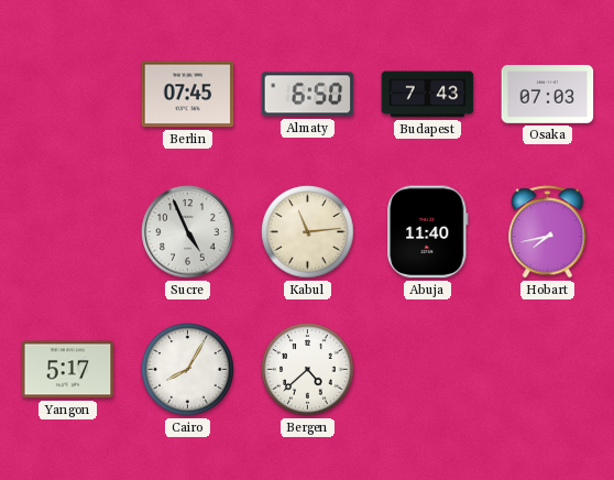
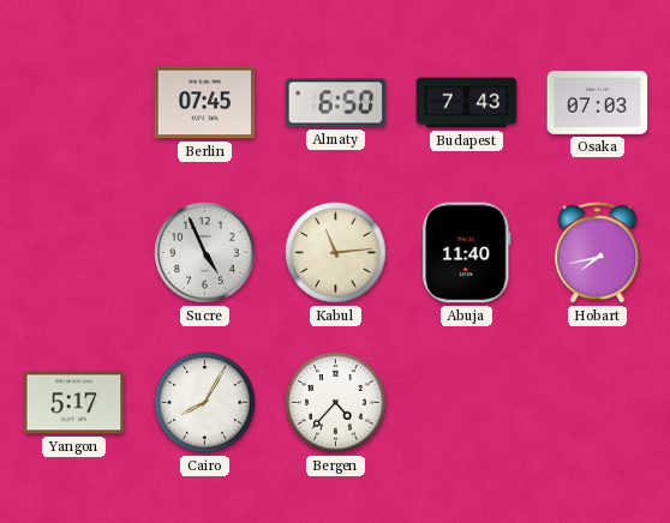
Bergen: 4:38 -> 4:37
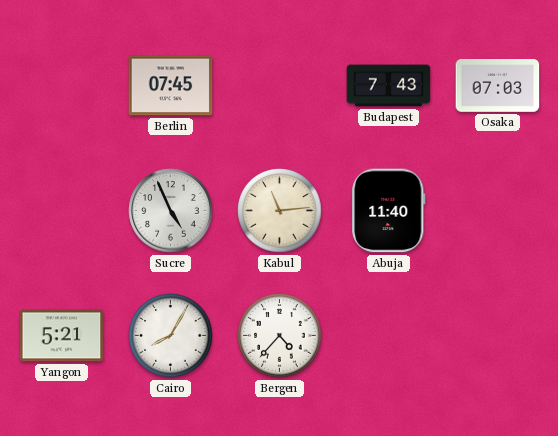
Almaty: 6:50 -> none
Hobart: 7:43 -> none
Yangon: 5:17 -> 5:21
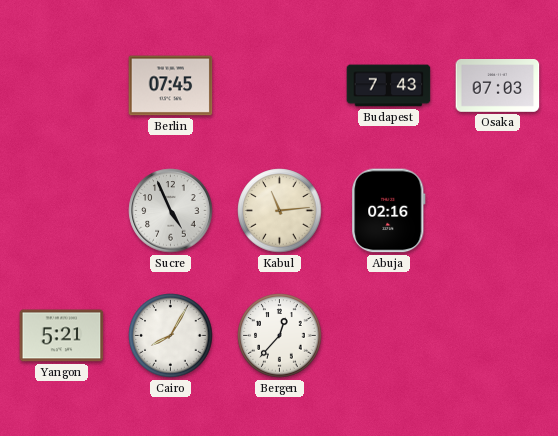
Abuja: 11:40 -> 02:16
Bergen: 4:37 -> 12:37
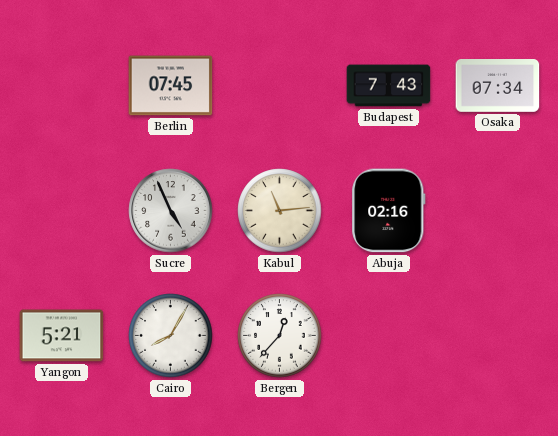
Osaka: 07:03 -> 07:34
